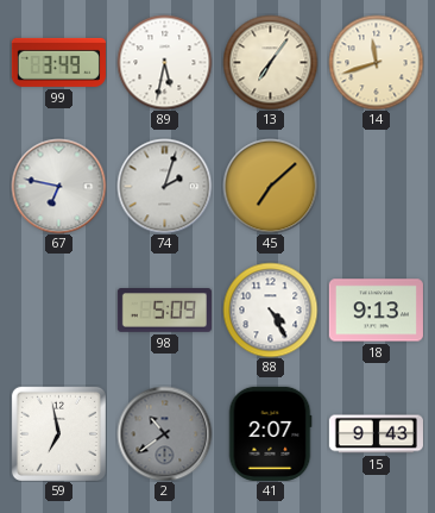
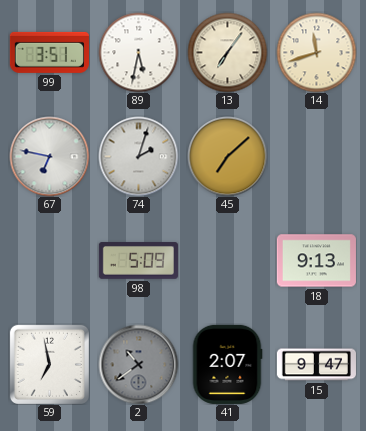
99: 3:49 -> 3:51
88: 4:25 -> none
15: 9:43 -> 9:47
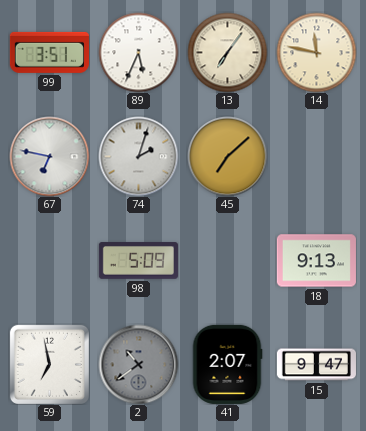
89: 5:32 -> 5:34
14: 11:42 -> 11:47
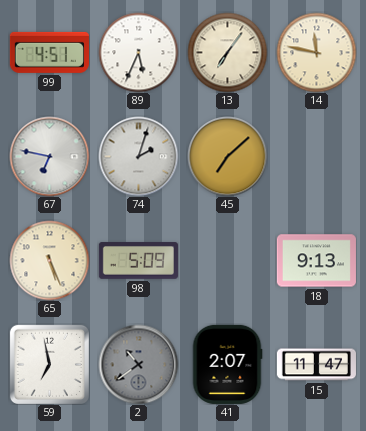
99: 3:51 -> 4:51
65: none -> 5:26
15: 9:47 -> 11:47
